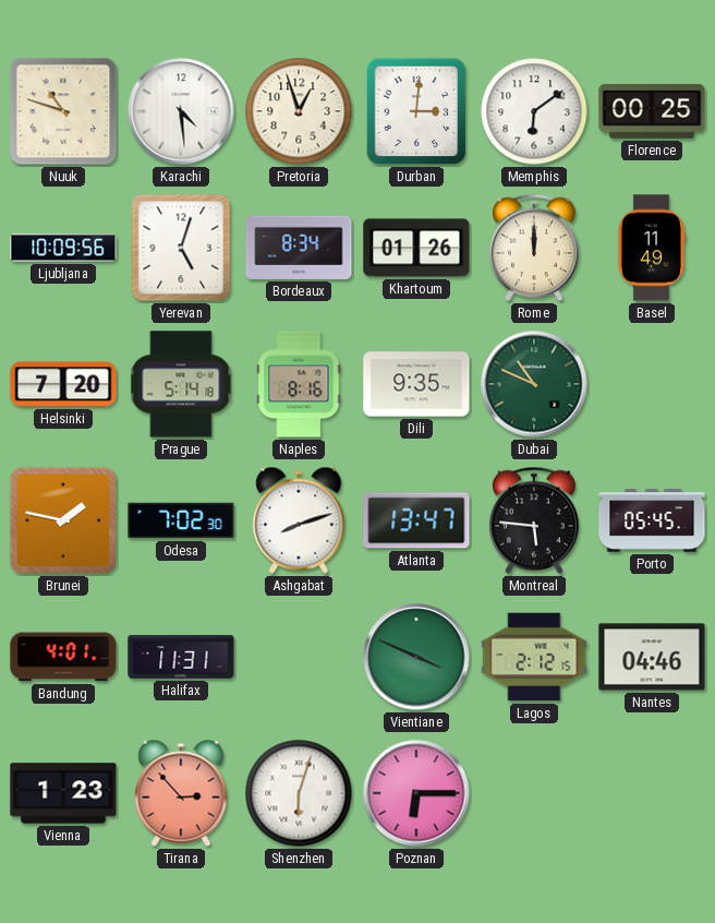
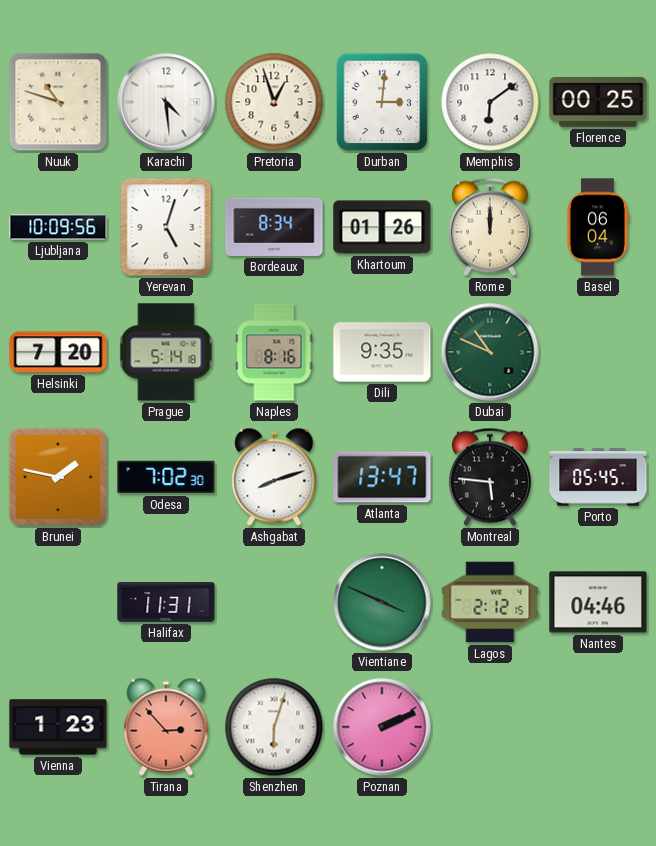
Basel: 11:49 -> 06:04
Bandung: 4:01 -> none
Poznan: 6:15 -> 2:11
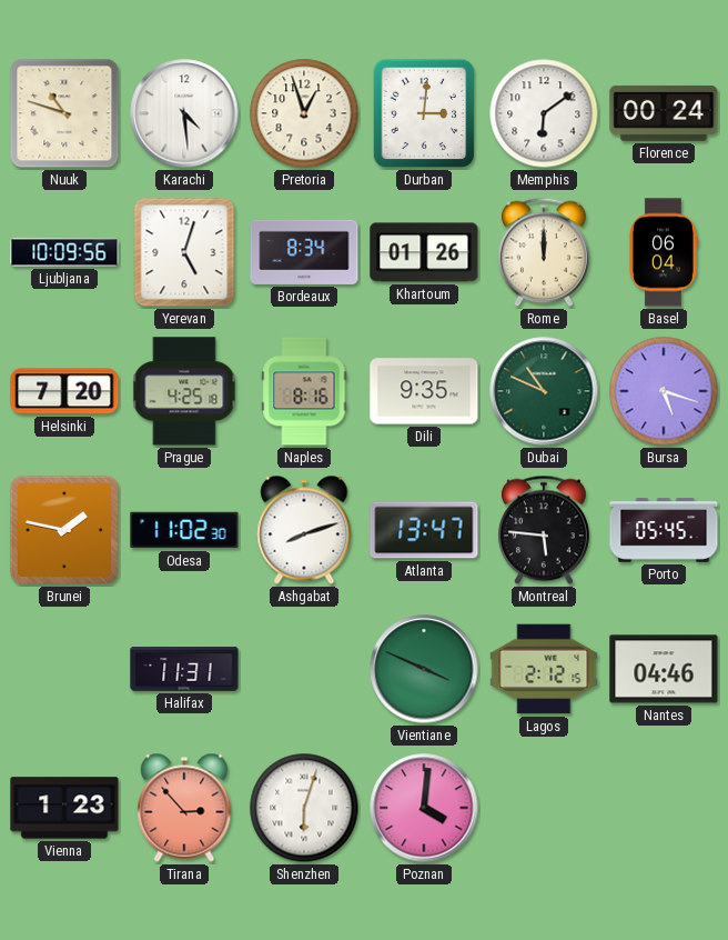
Florence: 00:25 -> 00:24
Prague: 5:14 -> 4:25
Bursa: none -> 5:18
Odesa: 7:02 -> 11:02
Poznan: 2:11 -> 4:01
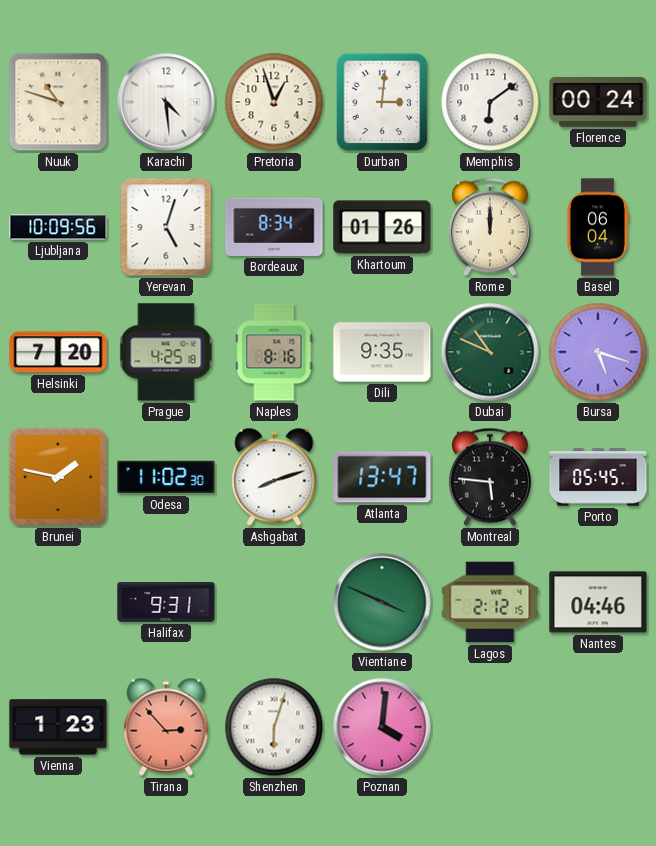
Halifax: 11:31 -> 9:31
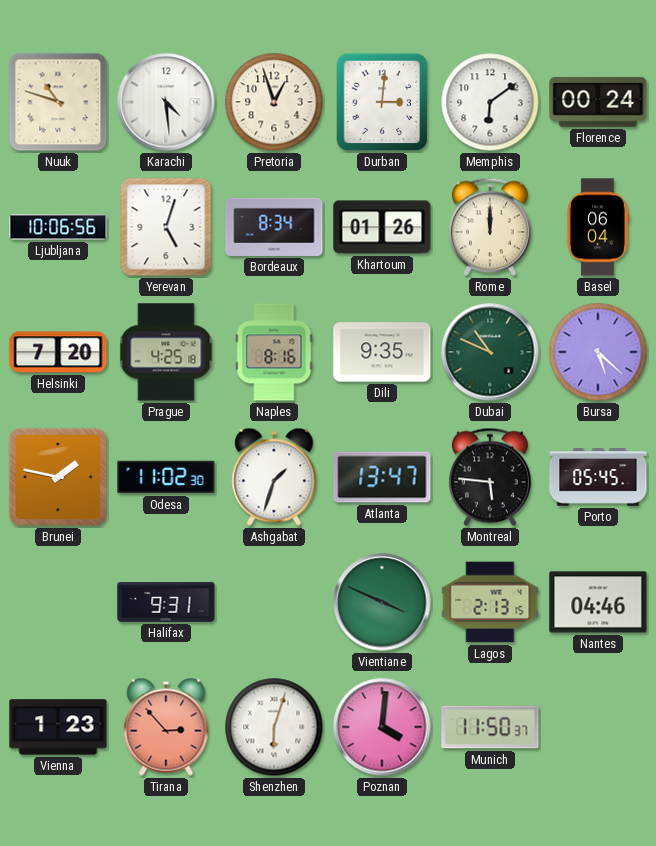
Ljubljana: 10:09 -> 10:06
Bursa: 5:18 -> 5:22
Ashgabat: 8:12 -> 1:33
Lagos: 2:12 -> 2:13
Munich: none -> 11:50
